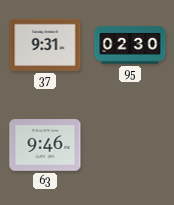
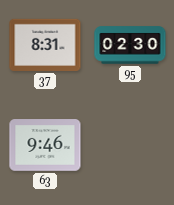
37: 9:31 -> 8:31
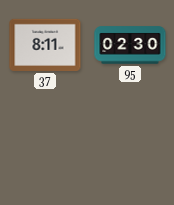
37: 8:31 -> 8:11
63: 9:46 -> none
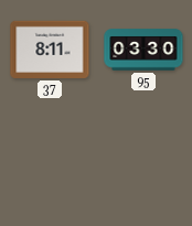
95: 02:30 -> 03:30
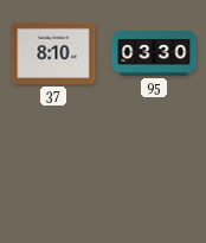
37: 8:11 -> 8:10
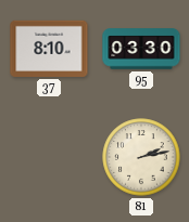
81: none -> 2:13
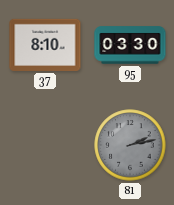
81 dial: cream -> grey
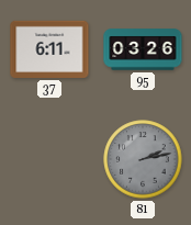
37: 8:10 -> 6:11
95: 03:30 -> 03:26
